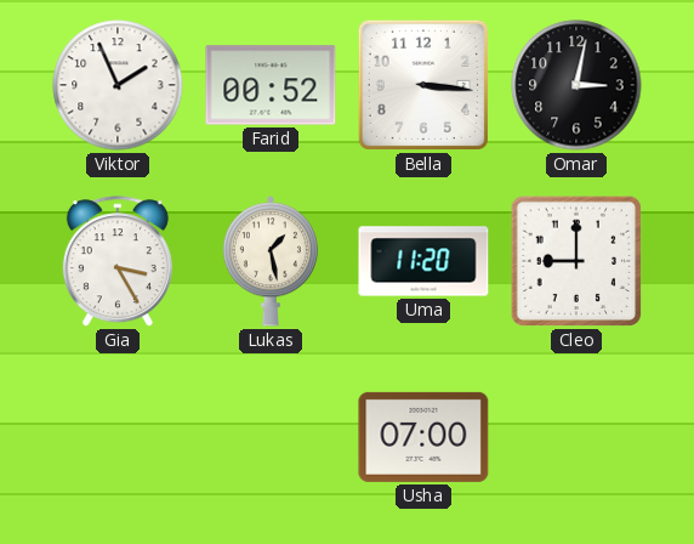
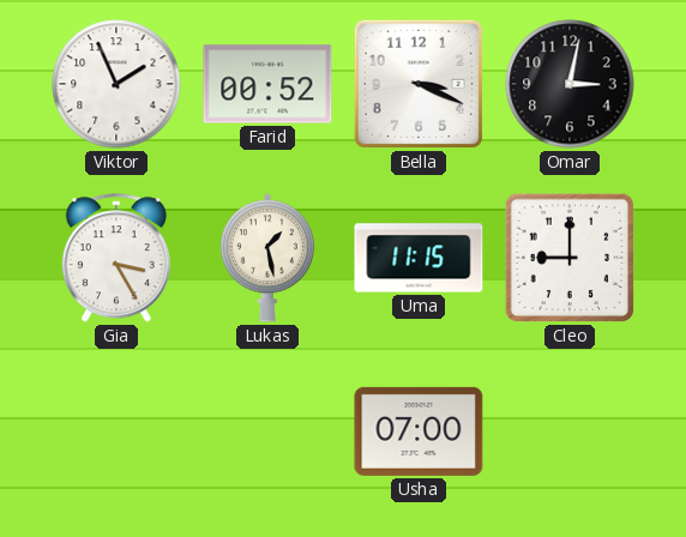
Bella: 3:16 -> 3:19
Uma: 11:20 -> 11:15
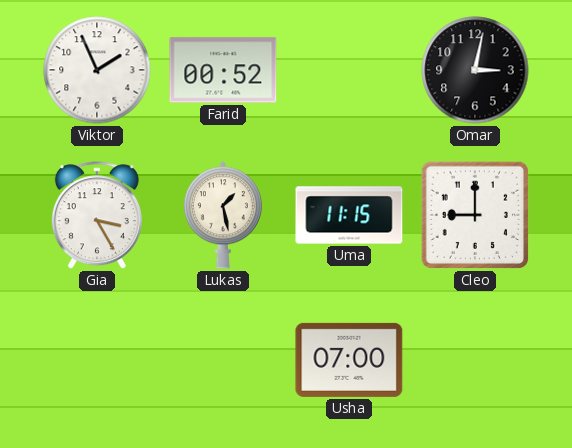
Bella: 3:19 -> none
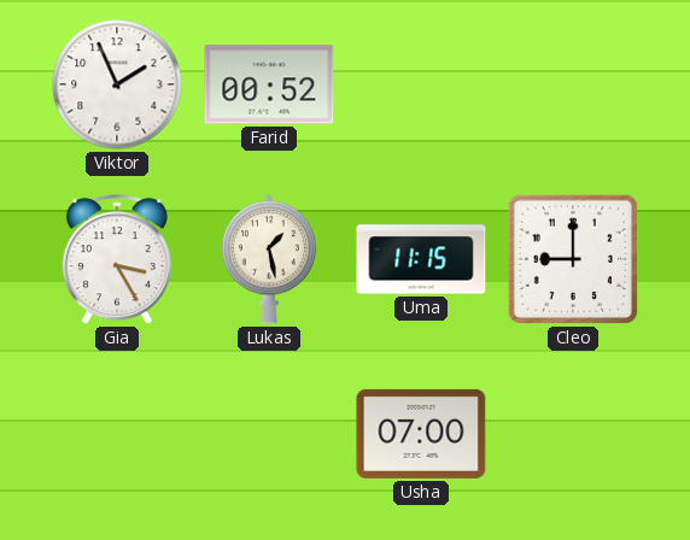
Omar: 3:02 -> none
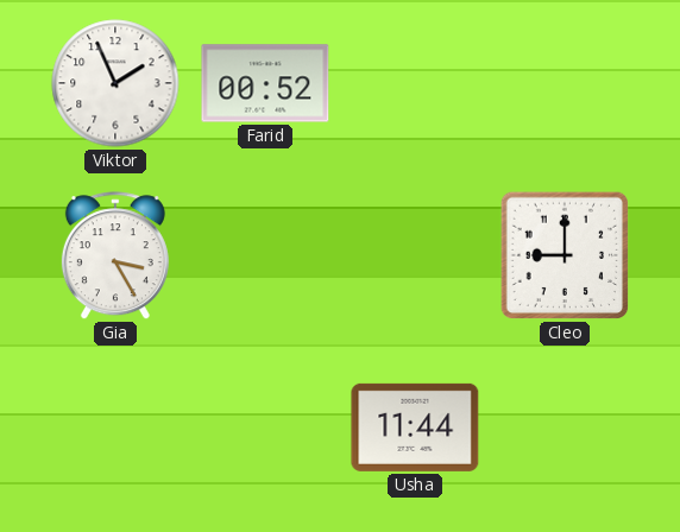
Lukas: 1:28 -> none
Uma: 11:15 -> none
Usha: 07:00 -> 11:44
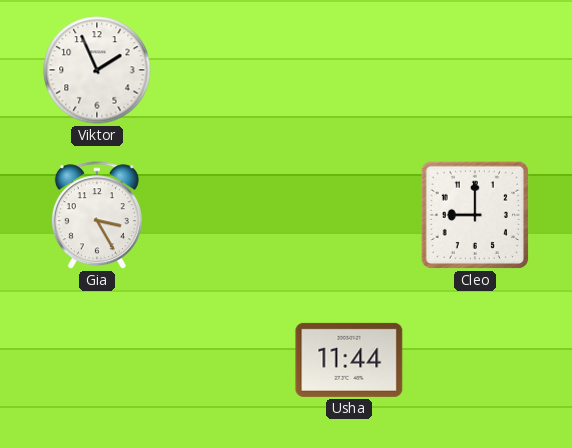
Farid: 00:52 -> none
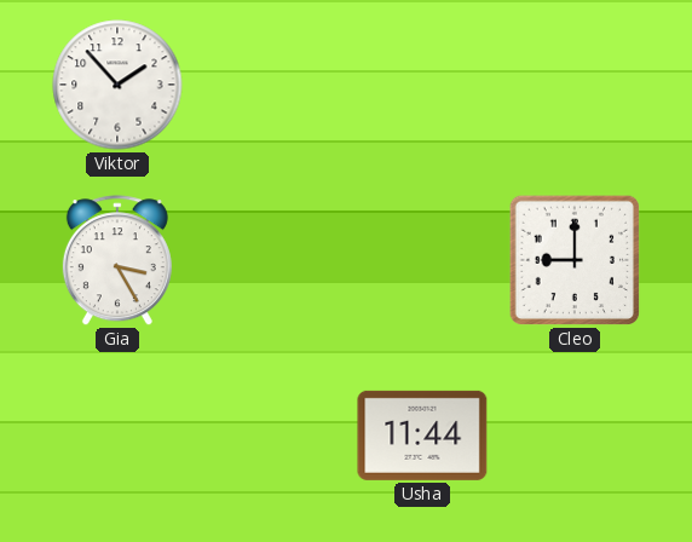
Viktor: 1:56 -> 1:53
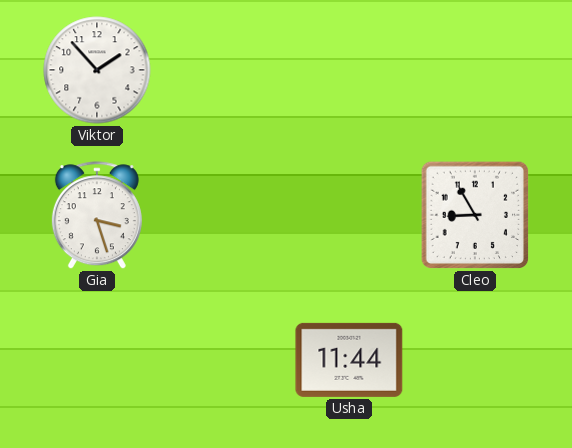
Gia: 3:25 -> 3:27
Cleo: 9:00 -> 8:55
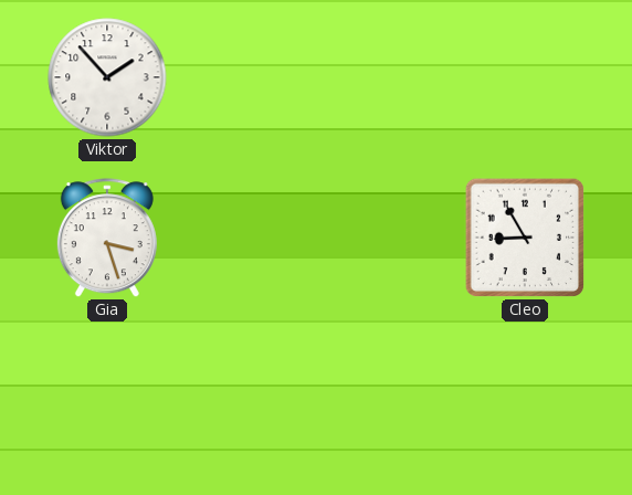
Usha: 11:44 -> none
